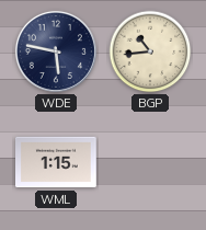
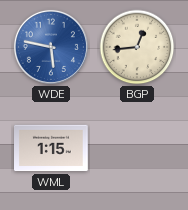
WDE dial: navy -> blue
BGP: 10:44 -> 12:44
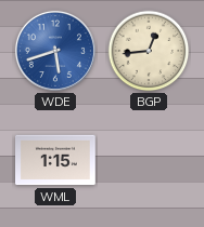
WDE: 5:47 -> 5:42
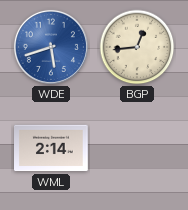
WML: 1:15 -> 2:14
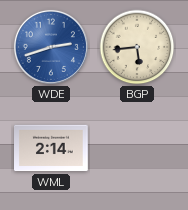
WDE: 5:42 -> 2:42
BGP: 12:44 -> 5:44
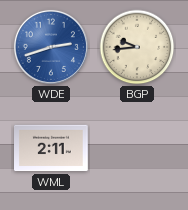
BGP: 5:44 -> 9:44
WML: 2:14 -> 2:11
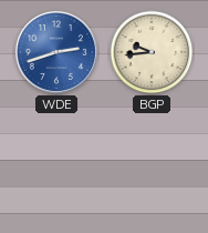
WML: 2:11 -> none
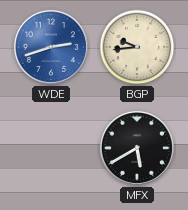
MFX: none -> 5:40
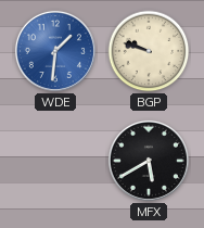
WDE: 2:42 -> 1:31
BGP: 9:44 -> 9:48
